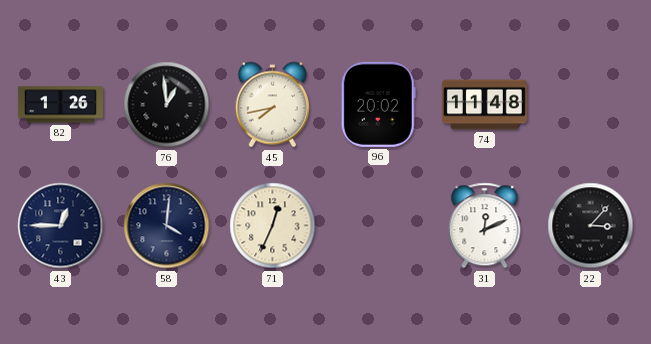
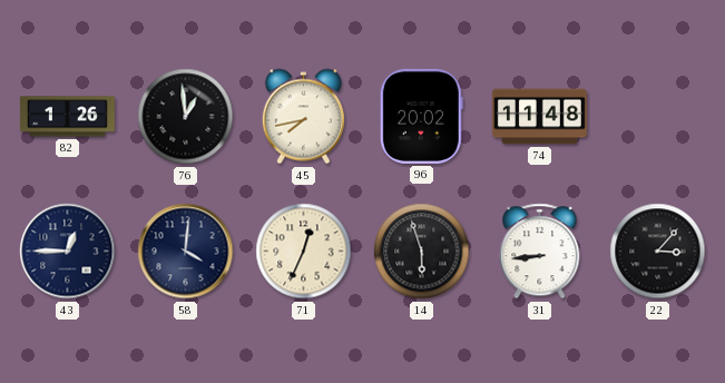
14: none -> 5:57
31: 12:11 -> 8:44
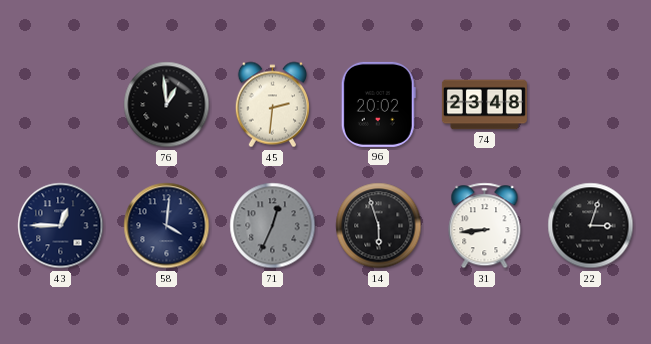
82: 1:26 -> none
45: 7:43 -> 2:31
74: 11:48 -> 23:48
71 dial: cream -> grey
22: 3:07 -> 3:03
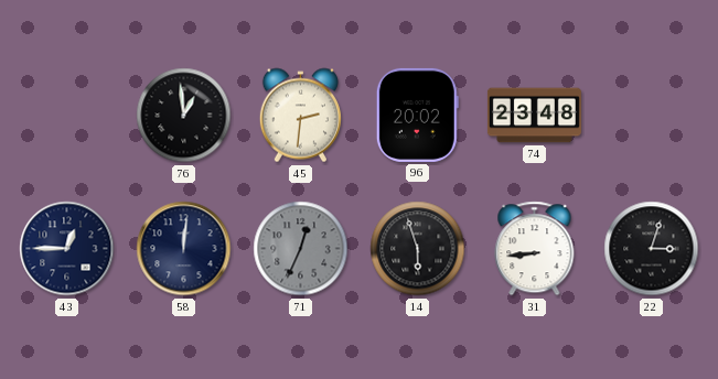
58: 4:01 -> 12:01
